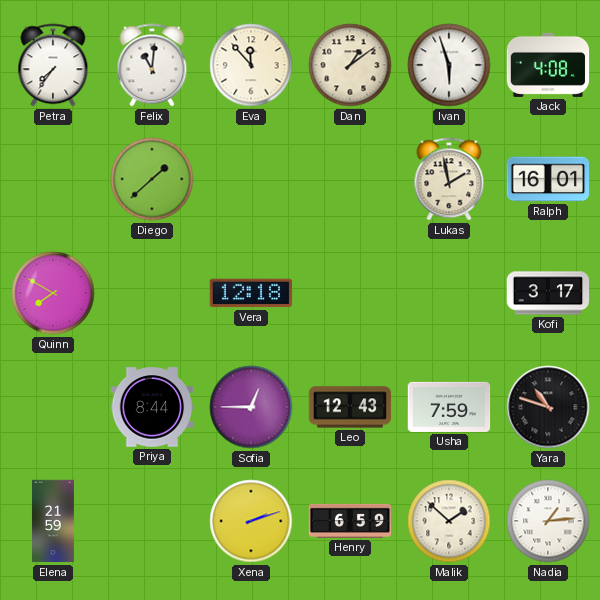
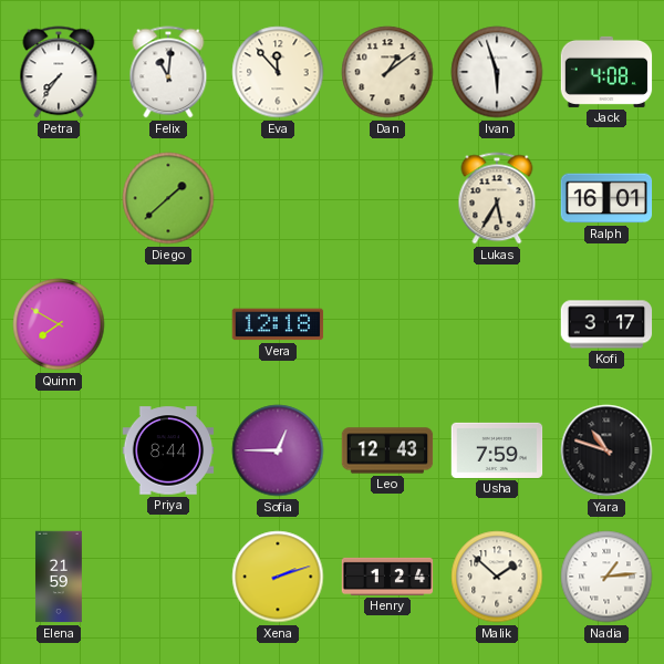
Lukas: 1:58 -> 5:35
Henry: 6:59 -> 1:24
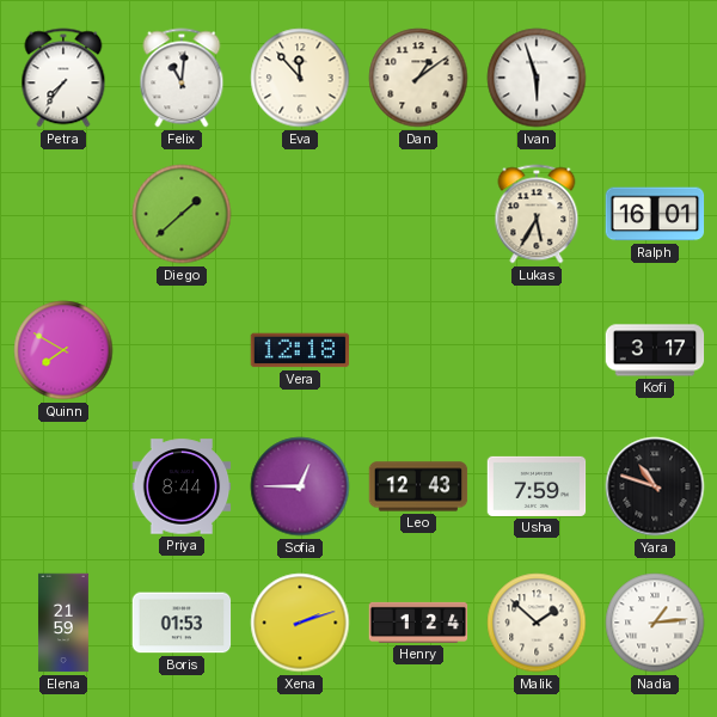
Jack: 4:08 -> none
Boris: none -> 01:53
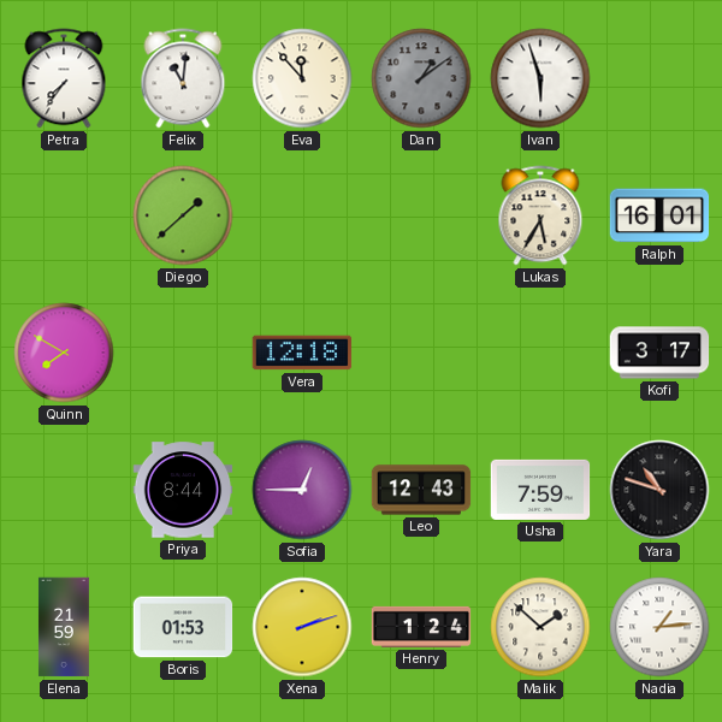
Dan dial: cream -> grey
